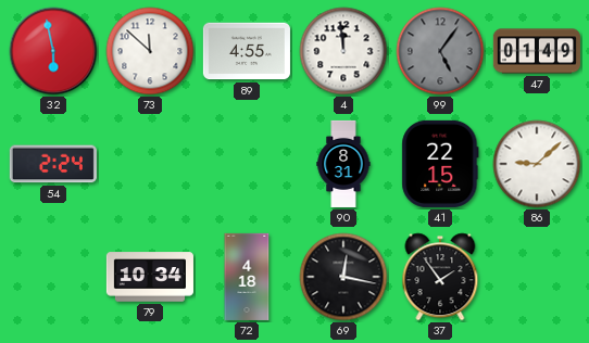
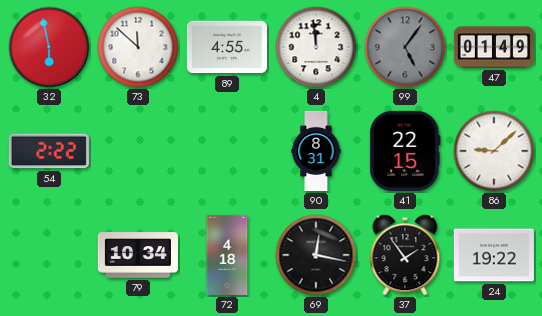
54: 2:24 -> 2:22
24: none -> 19:22
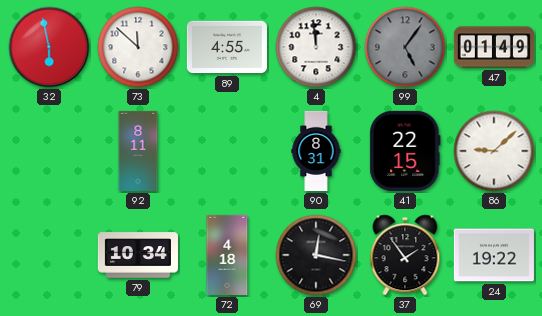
54: 2:22 -> none
92: none -> 8:11
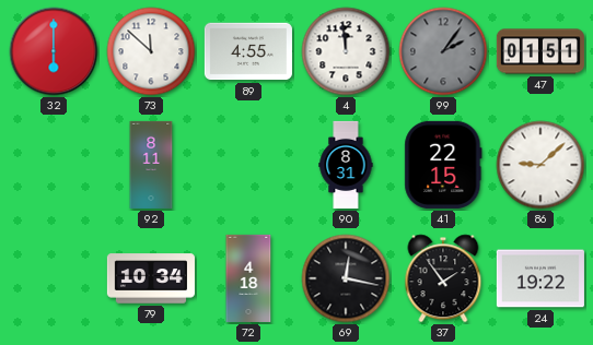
32: 5:58 -> 6:00
99: 5:06 -> 2:06
47: 01:49 -> 01:51
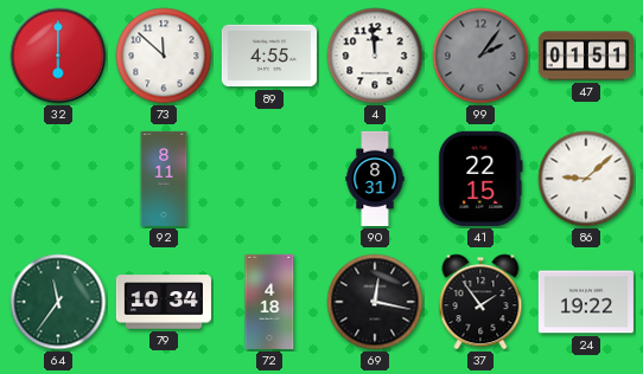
64: none -> 11:36
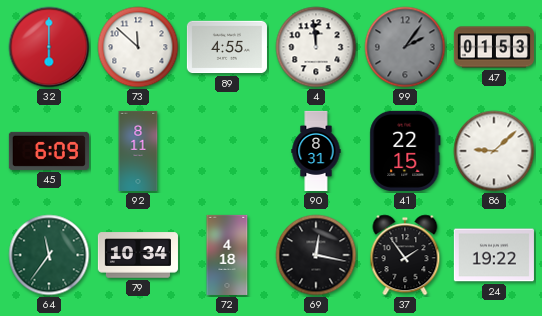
47: 01:51 -> 01:53
45: none -> 6:09
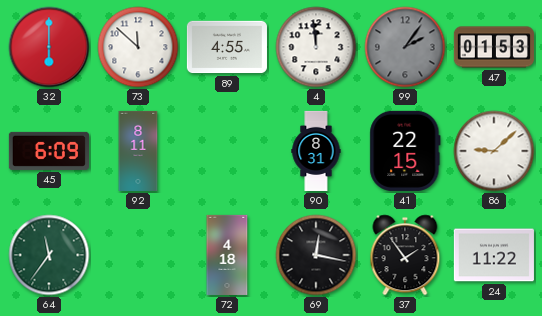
79: 10:34 -> none
24: 19:22 -> 11:22
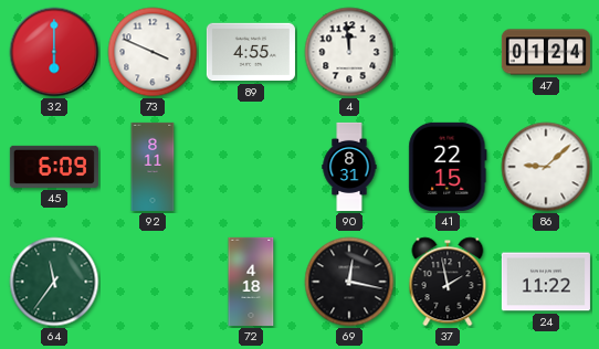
73: 11:52 -> 3:49
99: 2:06 -> none
47: 01:53 -> 01:24
37: 1:54 -> 1:58
